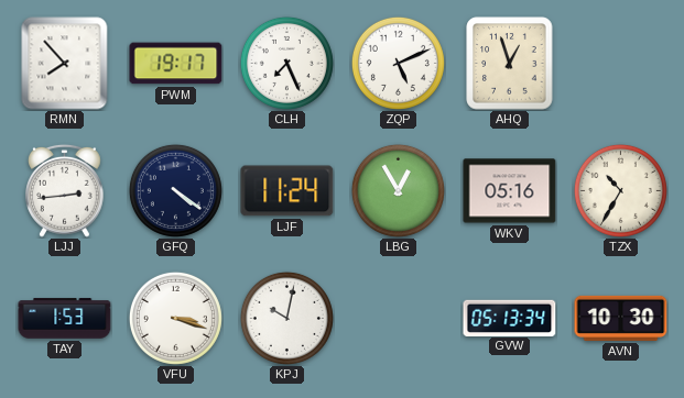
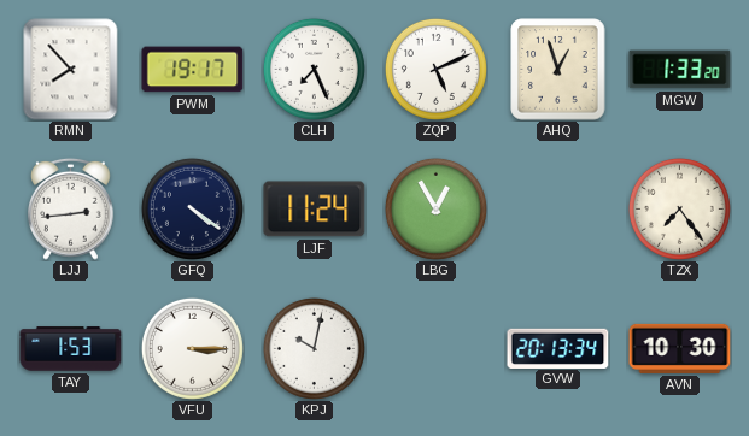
MGW: none -> 1:33
WKV: 05:16 -> none
TZX: 10:35 -> 7:24
VFU: 3:18 -> 3:15
GVW: 05:13 -> 20:13
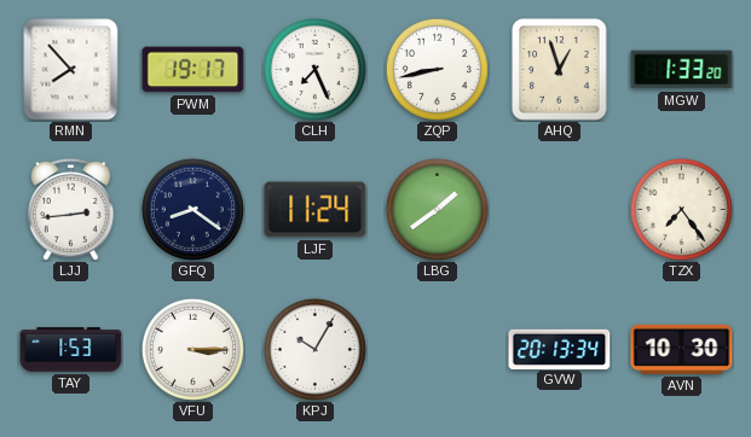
ZQP: 5:11 -> 8:43
GFQ: 4:21 -> 8:21
LBG: 12:55 -> 1:39
KPJ: 10:02 -> 10:05
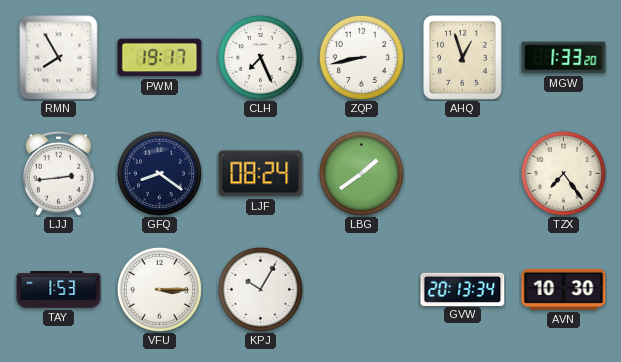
RMN: 7:53 -> 7:55
LJF: 11:24 -> 08:24
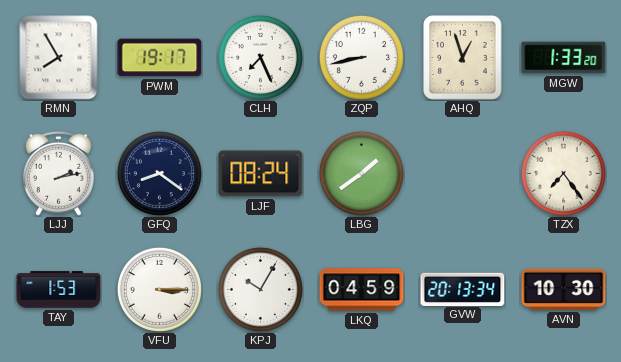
LJJ: 2:44 -> 2:13
LKQ: none -> 04:59
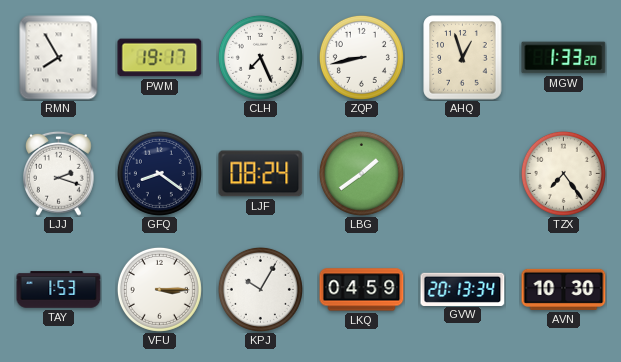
LJJ: 2:13 -> 2:18
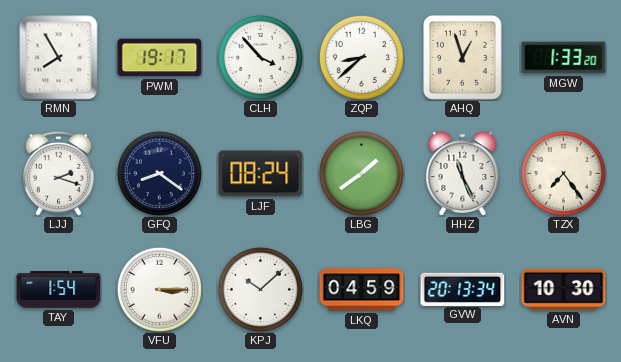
CLH: 7:26 -> 3:53
ZQP: 8:43 -> 8:38
HHZ: none -> 11:26
TAY: 1:53 -> 1:54
KPJ: 10:05 -> 10:08
